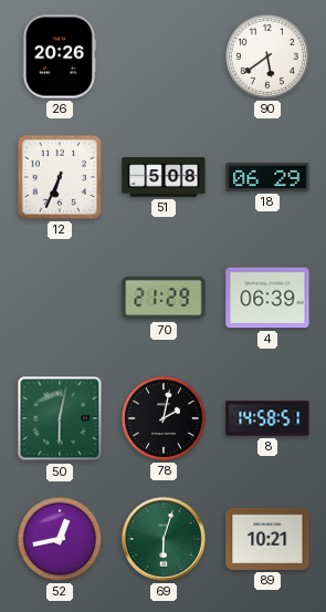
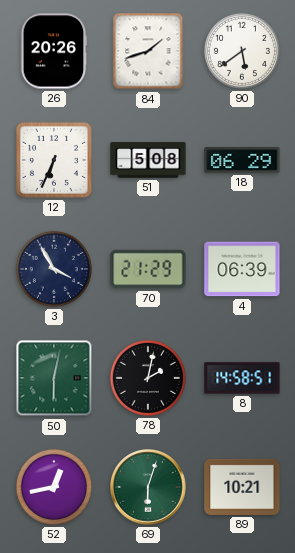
84: none -> 1:42
3: none -> 3:55
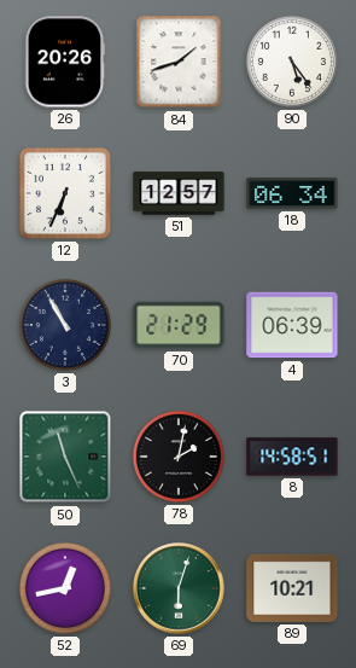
90: 5:39 -> 5:24
51: 5:08 -> 12:57
18: 06:29 -> 06:34
3: 3:55 -> 10:55
50: 6:02 -> 11:26
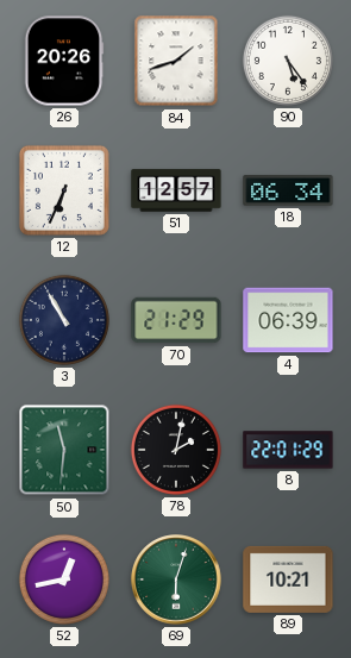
50: 11:26 -> 11:31
8: 14:58 -> 22:01
